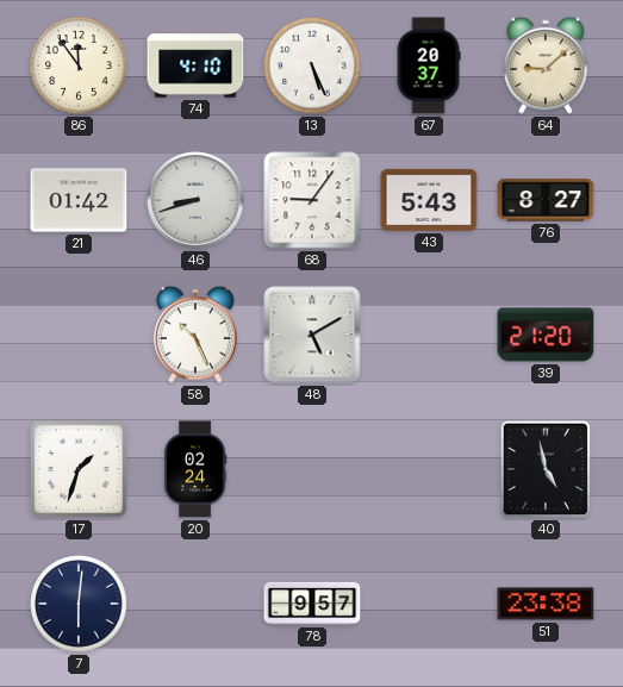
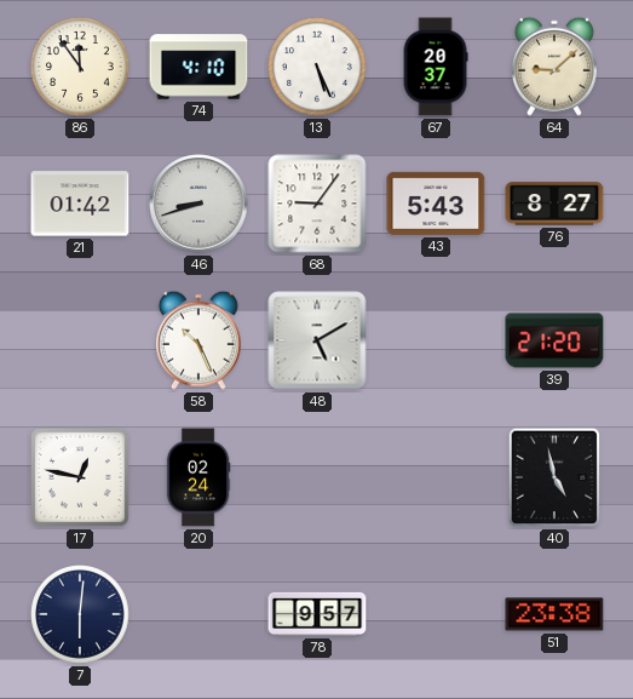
17: 1:33 -> 12:47
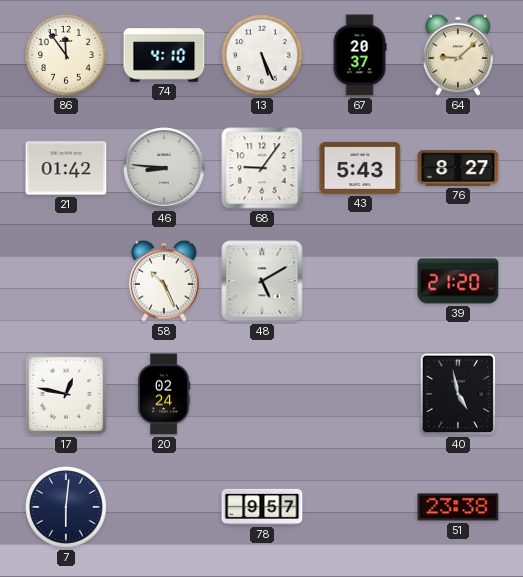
46: 8:42 -> 8:46
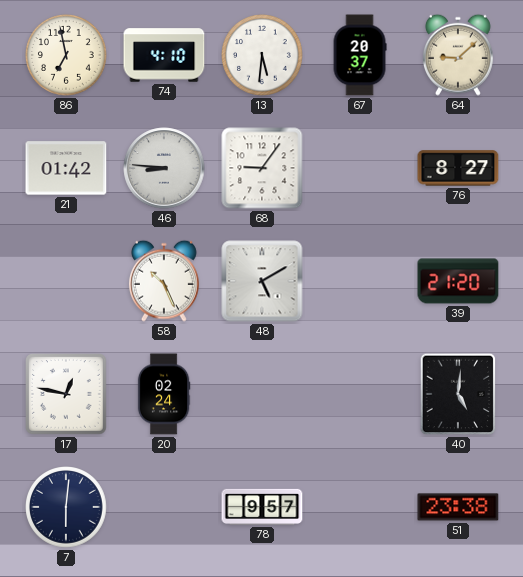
86: 11:54 -> 6:58
13: 5:26 -> 5:31
43: 5:43 -> none
40: 4:58 -> 5:01
